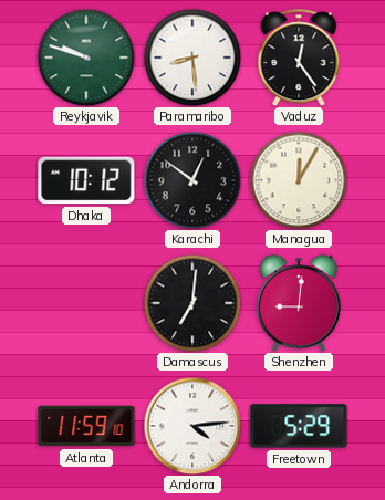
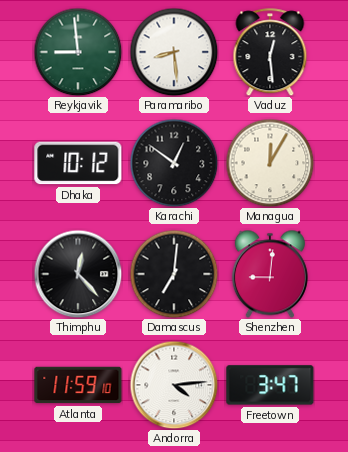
Reykjavik: 9:48 -> 8:59
Vaduz: 12:24 -> 12:29
Thimphu: none -> 12:23
Freetown: 5:29 -> 3:47
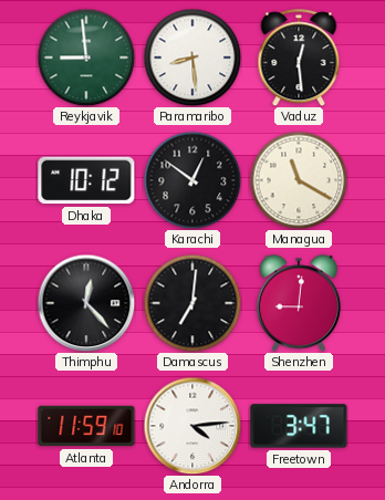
Managua: 12:05 -> 11:20
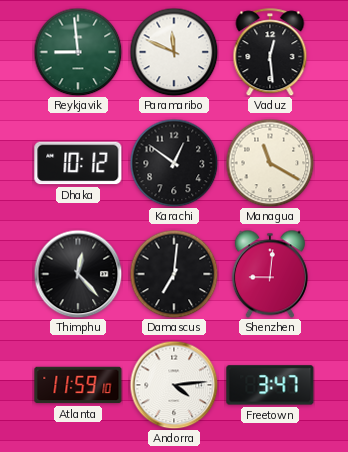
Paramaribo: 8:29 -> 11:49
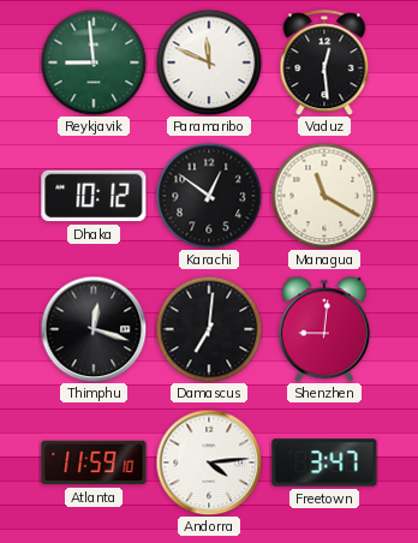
Thimphu: 12:23 -> 12:18
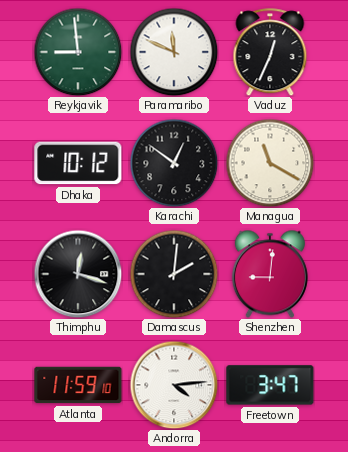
Vaduz: 12:29 -> 12:34
Damascus: 7:01 -> 2:01
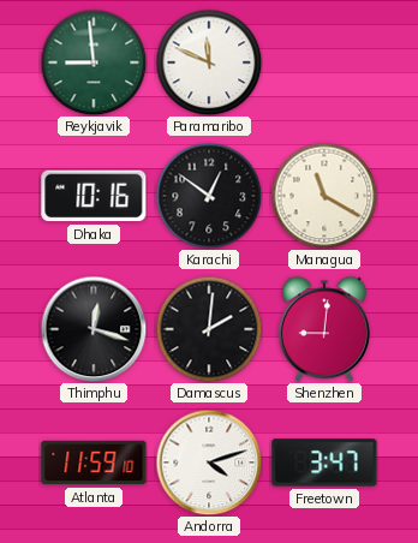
Vaduz: 12:34 -> none
Dhaka: 10:12 -> 10:16
Andorra: 4:14 -> 4:12
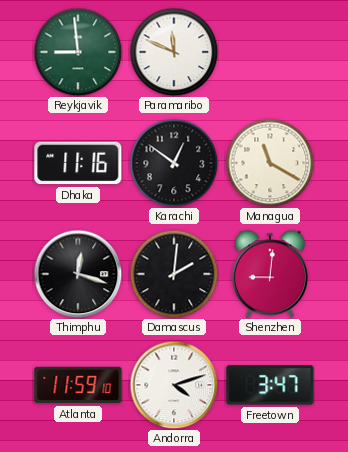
Dhaka: 10:16 -> 11:16
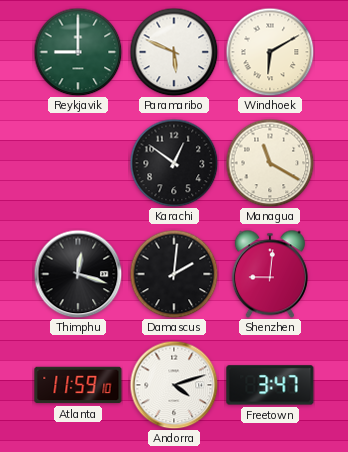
Reykjavik: 8:59 -> 9:00
Paramaribo: 11:49 -> 5:49
Windhoek: none -> 6:10
Dhaka: 11:16 -> none
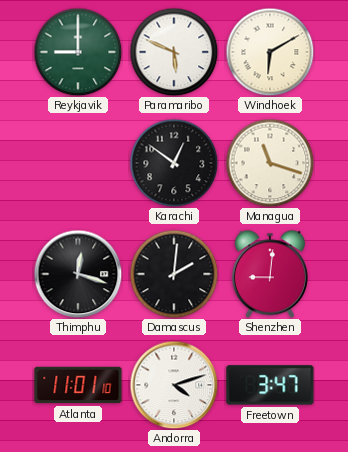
Managua: 11:20 -> 11:18
Atlanta: 11:59 -> 11:01
